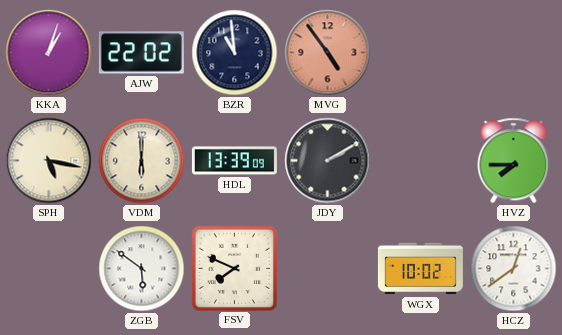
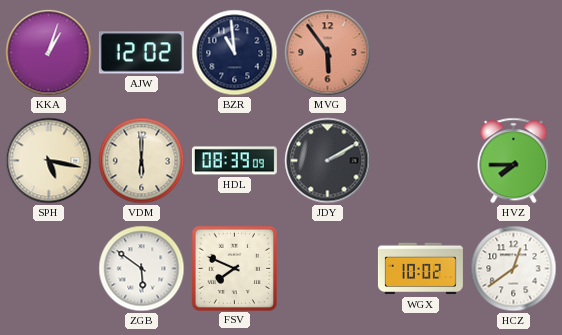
AJW: 22:02 -> 12:02
MVG: 4:54 -> 5:54
HDL: 13:39 -> 08:39
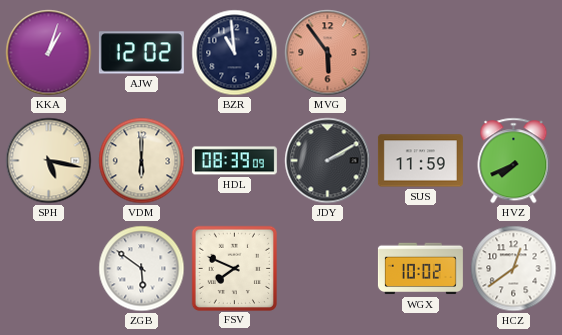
SUS: none -> 11:59
HVZ: 7:45 -> 7:41
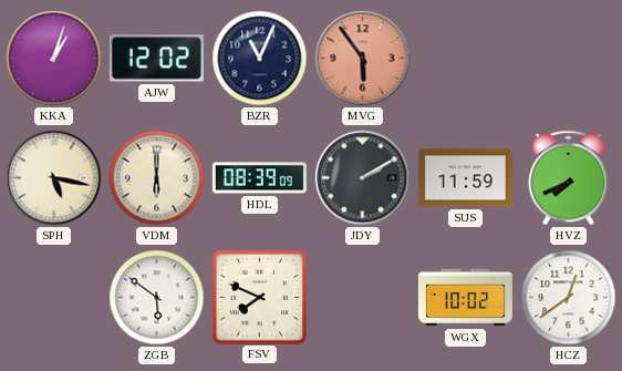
BZR: 10:59 -> 11:04
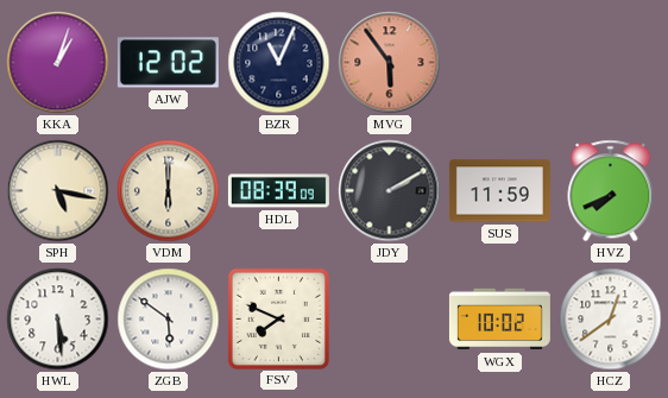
HWL: none -> 5:29
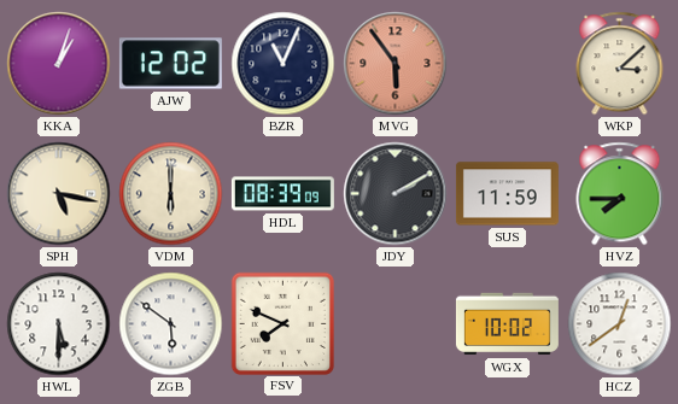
WKP: none -> 3:08
HVZ: 7:41 -> 7:45
HWL: 5:29 -> 5:30
